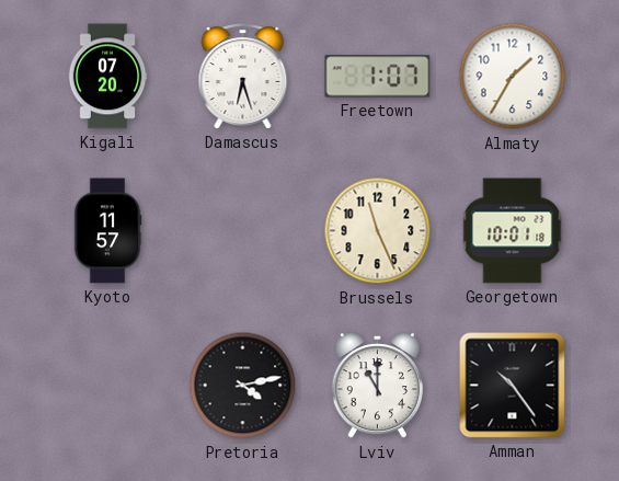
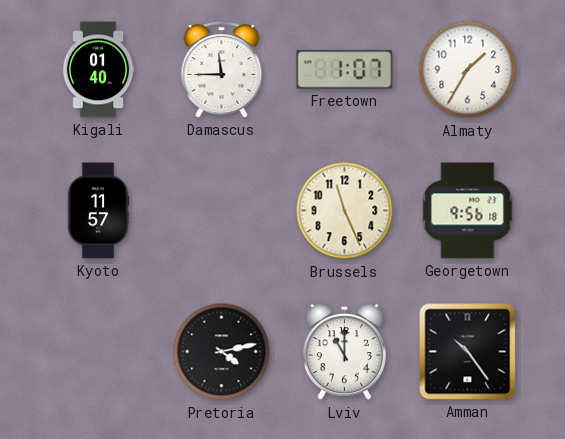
Kigali: 07:20 -> 01:40
Damascus: 6:27 -> 11:45
Georgetown: 10:01 -> 9:56
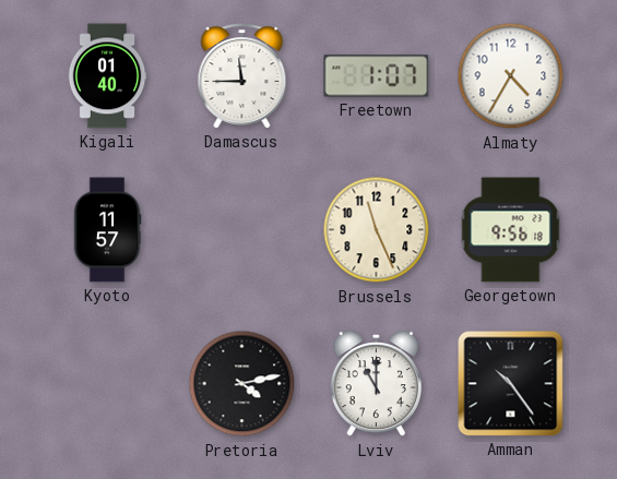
Almaty: 1:35 -> 4:35
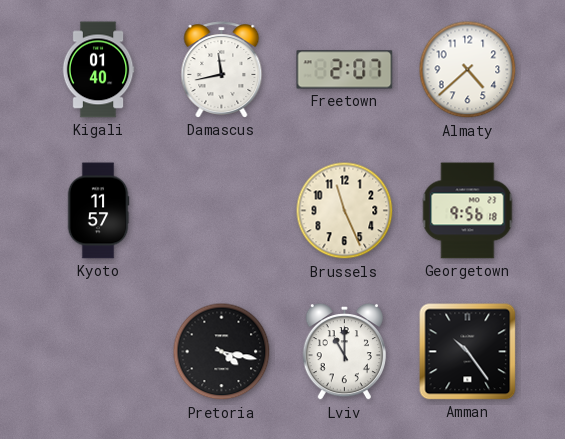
Damascus: 11:45 -> 11:43
Freetown: 1:07 -> 2:07
Almaty: 4:35 -> 4:38
Pretoria: 4:13 -> 4:17
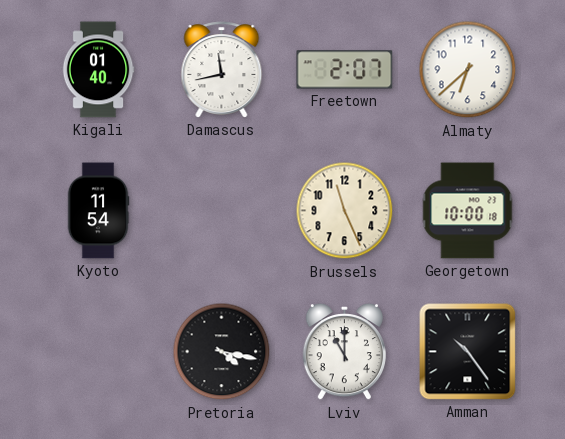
Almaty: 4:38 -> 6:38
Kyoto: 11:57 -> 11:54
Georgetown: 9:56 -> 10:00
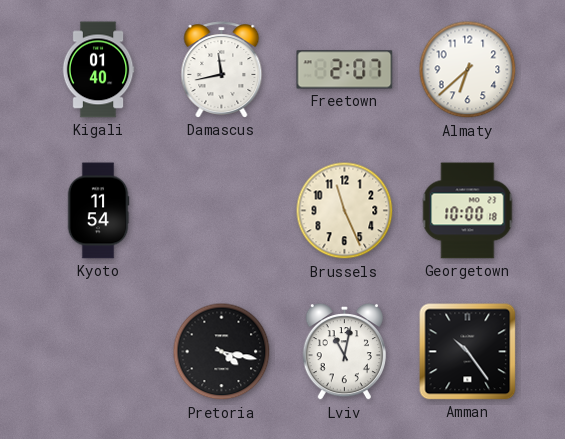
Lviv: 11:00 -> 11:02
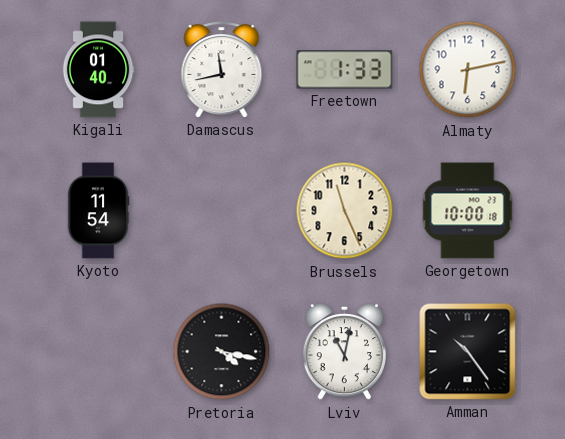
Freetown: 2:07 -> 1:33
Almaty: 6:38 -> 6:13
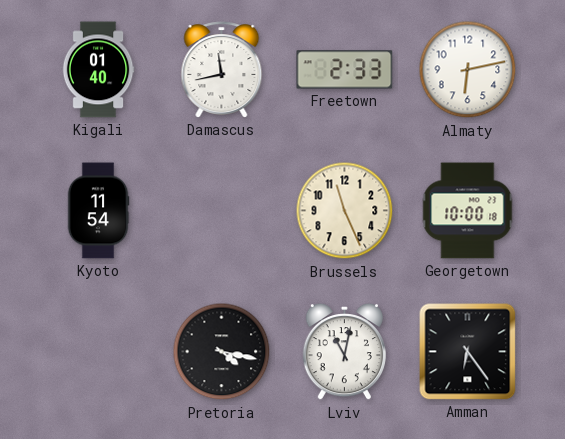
Freetown: 1:33 -> 2:33
Amman: 10:24 -> 6:24
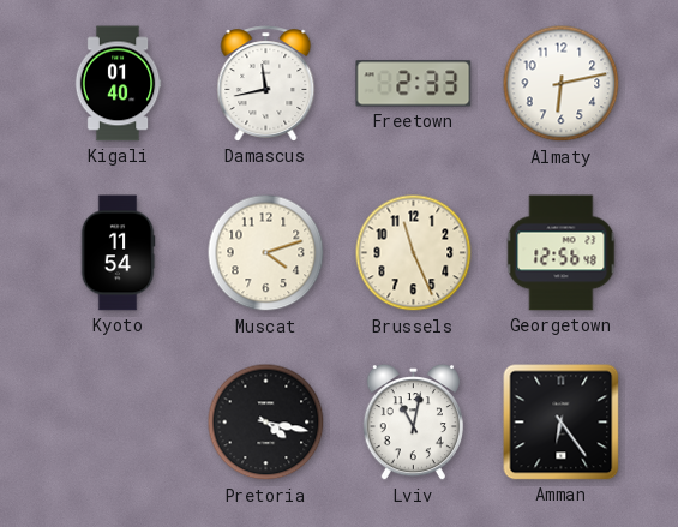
Muscat: none -> 4:12
Georgetown: 10:00 -> 12:56
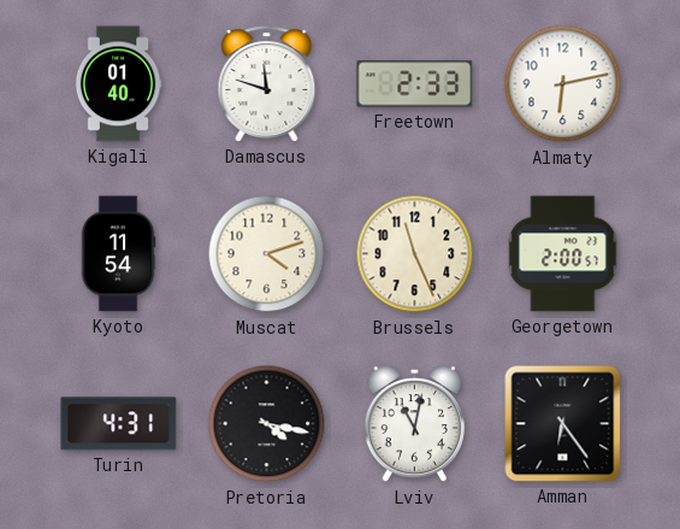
Damascus: 11:43 -> 11:48
Georgetown: 12:56 -> 2:00
Turin: none -> 4:31
